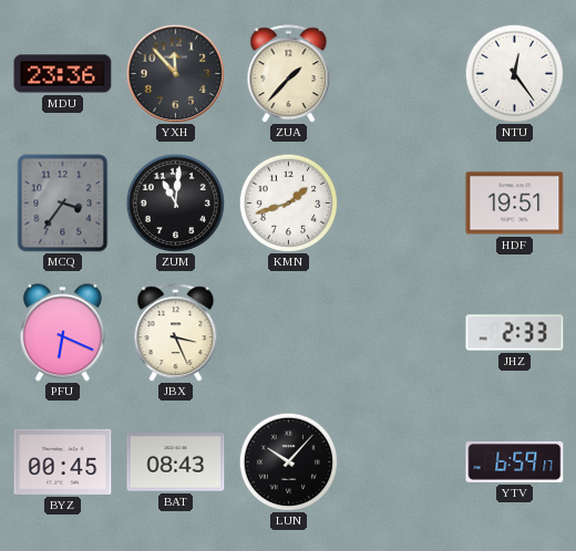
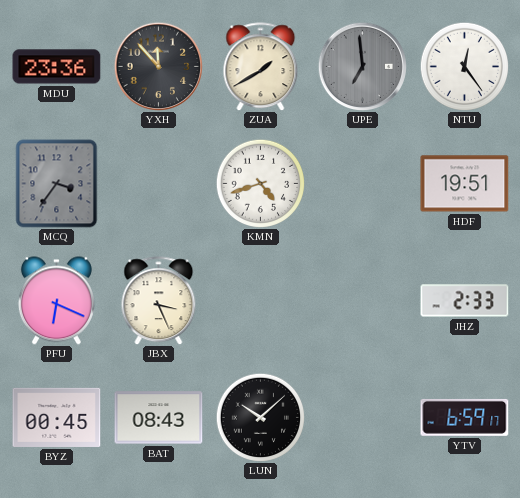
ZUA: 1:37 -> 1:40
UPE: none -> 6:59
ZUM: 11:01 -> none
KMN: 1:42 -> 4:42
LUN: 10:07 -> 10:08
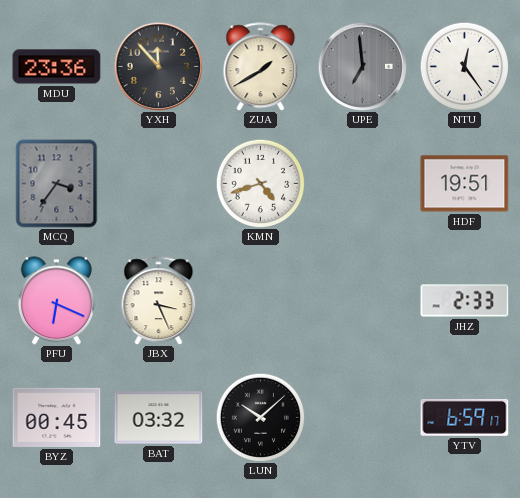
BAT: 08:43 -> 03:32
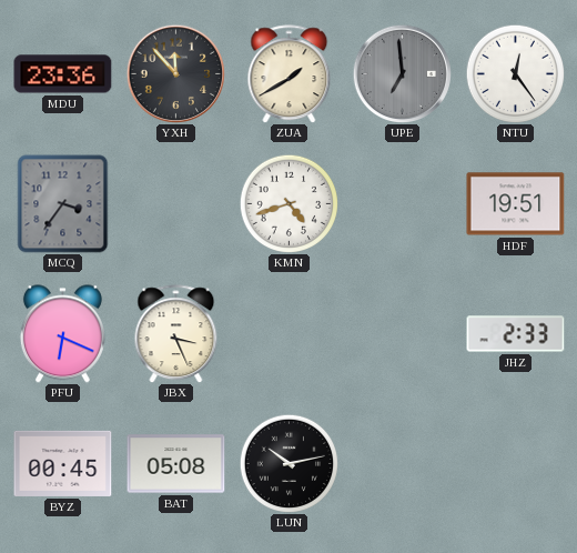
BAT: 03:32 -> 05:08
LUN: 10:08 -> 10:13
YTV: 6:59 -> none
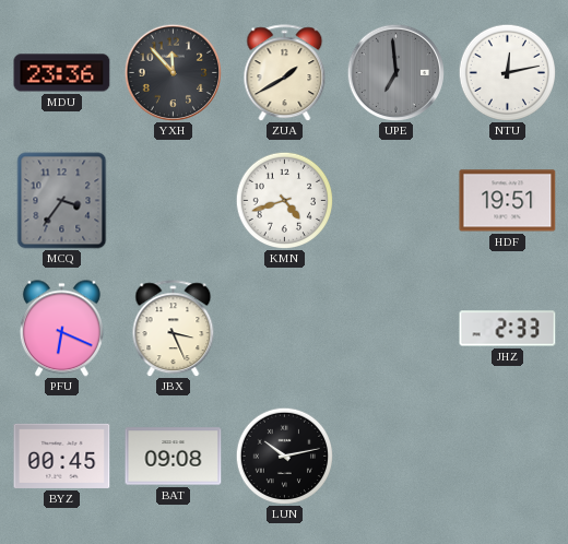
NTU: 12:24 -> 12:13
BAT: 05:08 -> 09:08
